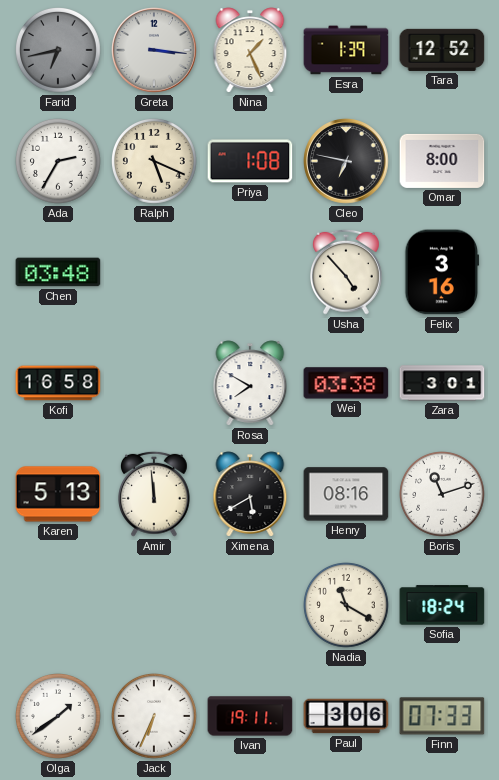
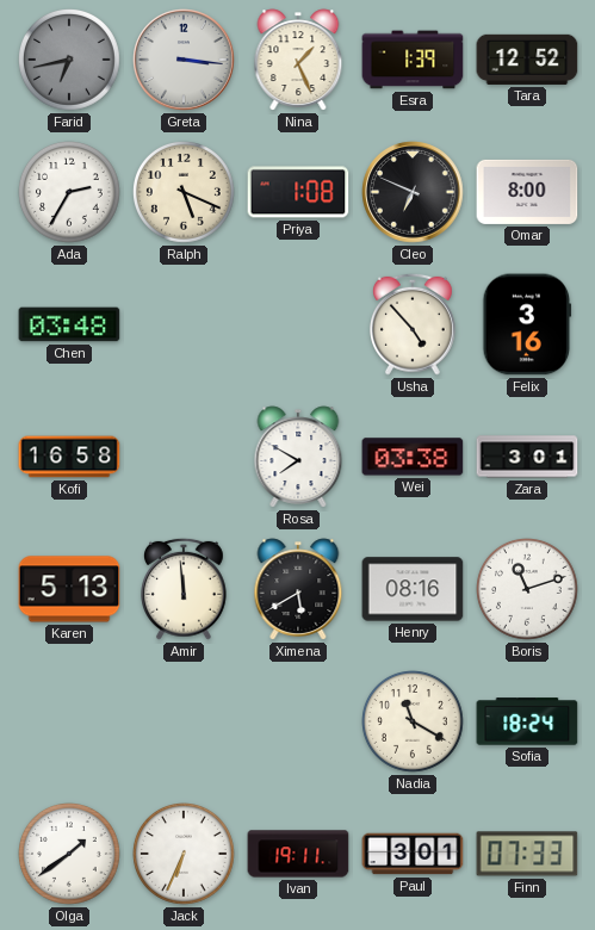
Cleo: 6:47 -> 6:49
Paul: 3:06 -> 3:01
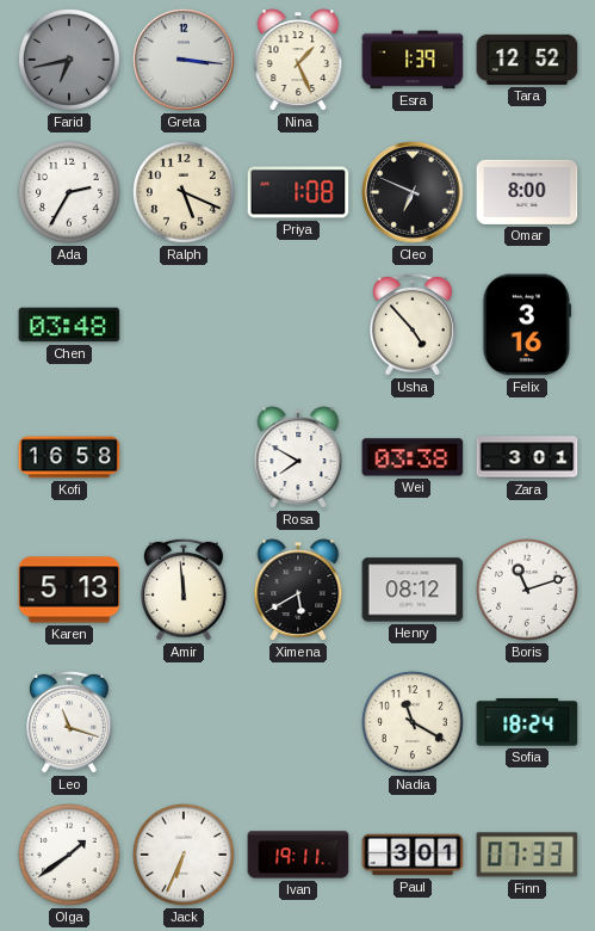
Henry: 08:16 -> 08:12
Leo: none -> 11:18
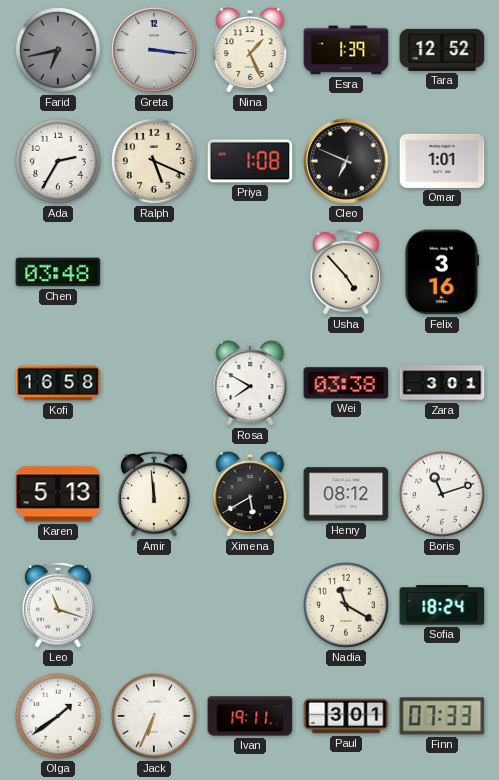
Omar: 8:00 -> 1:01
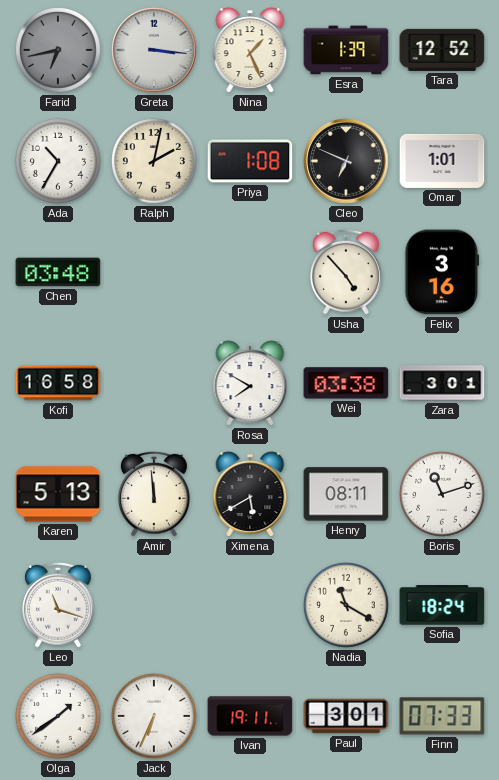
Ada: 2:35 -> 10:35
Ralph: 5:19 -> 2:02
Henry: 08:12 -> 08:11
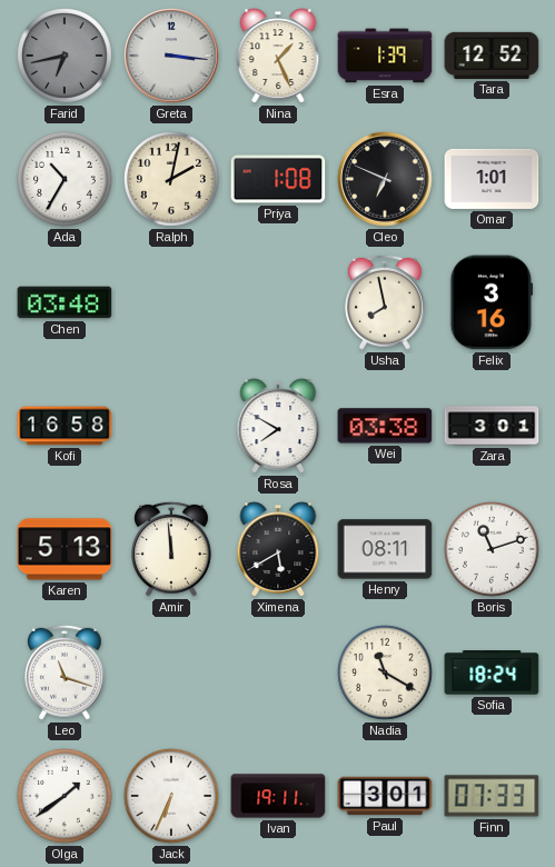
Usha: 4:53 -> 7:58
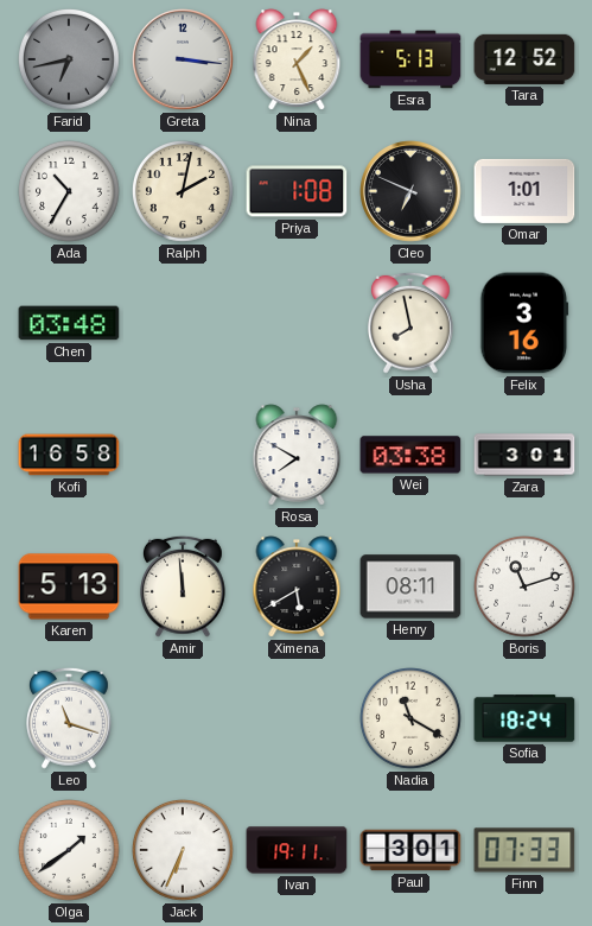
Esra: 1:39 -> 5:13
